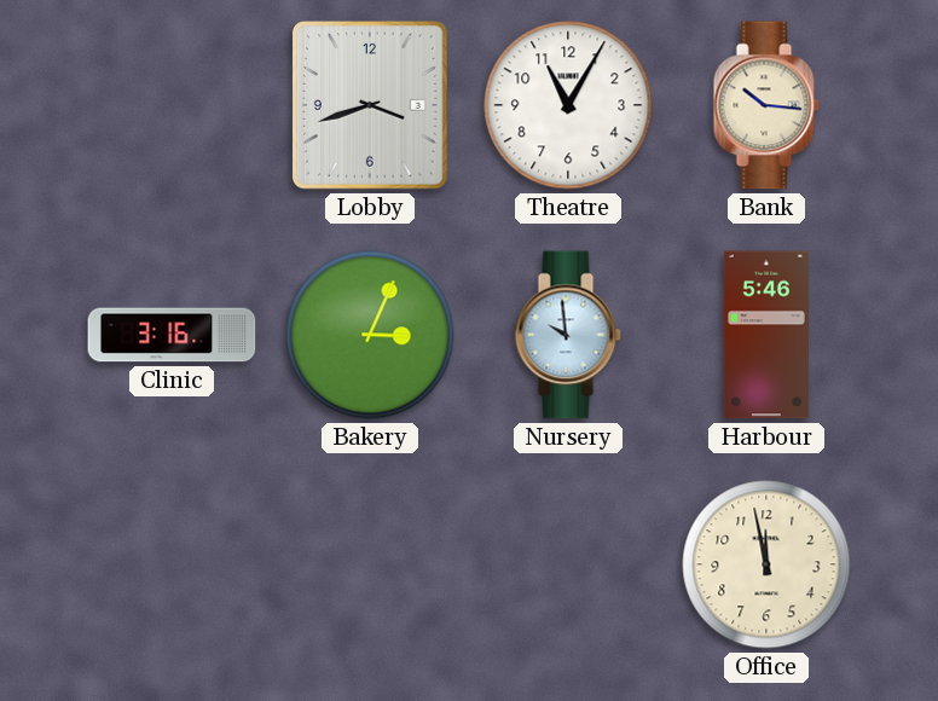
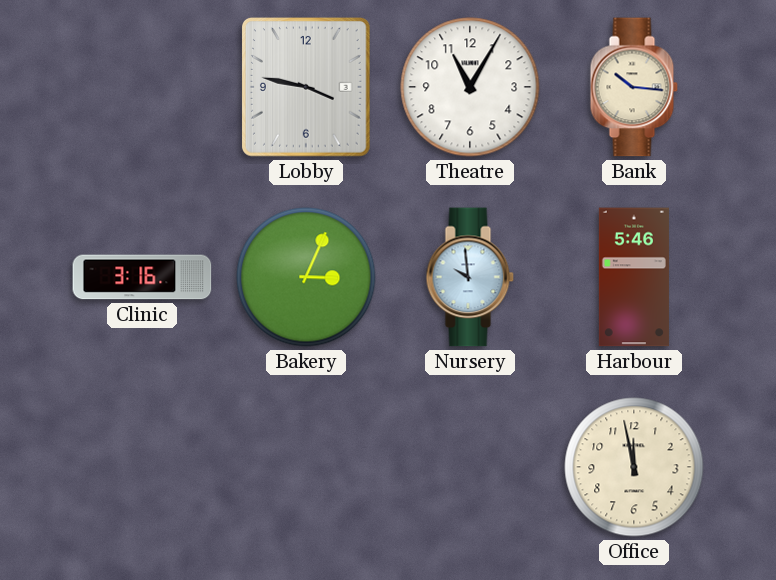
Lobby: 3:42 -> 3:47
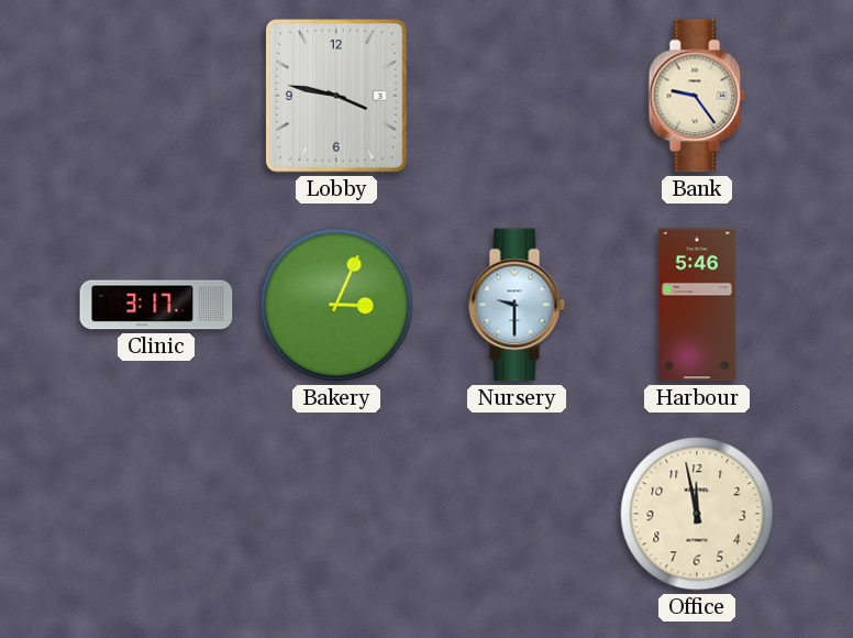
Theatre: 11:05 -> none
Bank: 10:16 -> 9:24
Clinic: 3:16 -> 3:17
Nursery: 9:59 -> 9:30
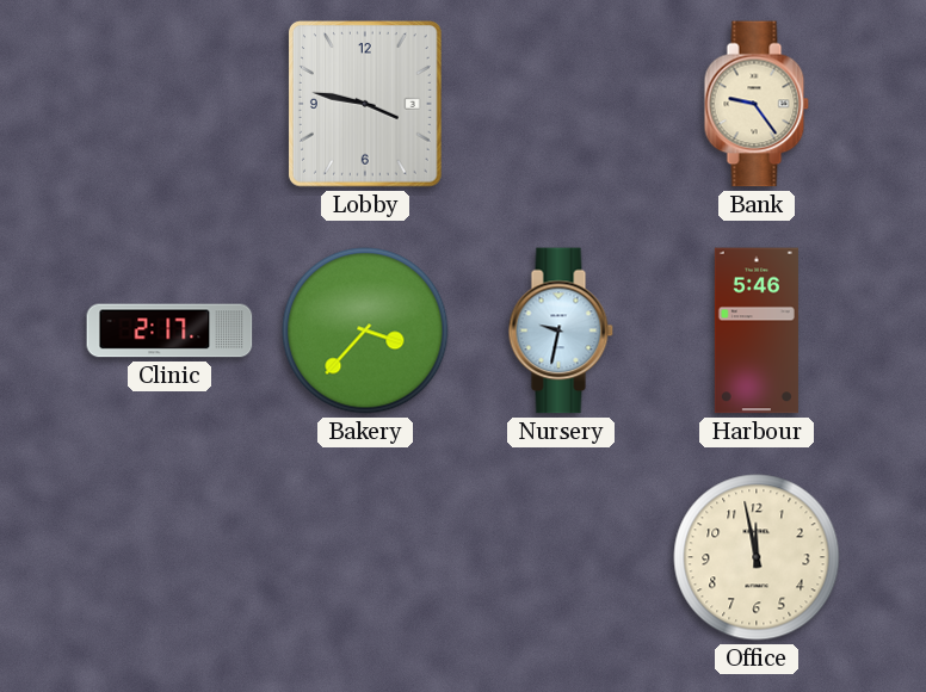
Clinic: 3:17 -> 2:17
Bakery: 3:04 -> 3:37
Nursery: 9:30 -> 9:32
